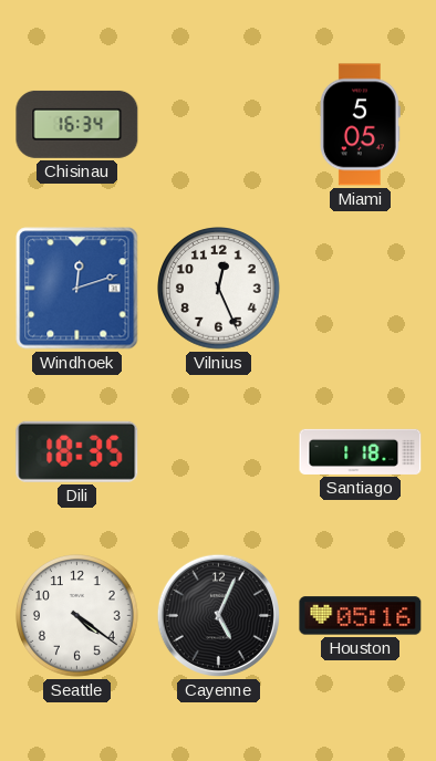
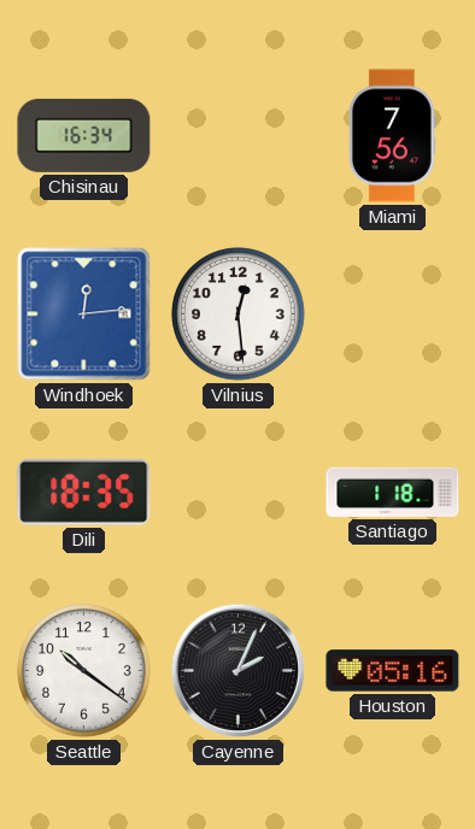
Miami: 5:05 -> 7:56
Windhoek: 12:12 -> 12:14
Vilnius: 12:26 -> 12:29
Seattle: 4:21 -> 10:21
Cayenne: 5:04 -> 2:04
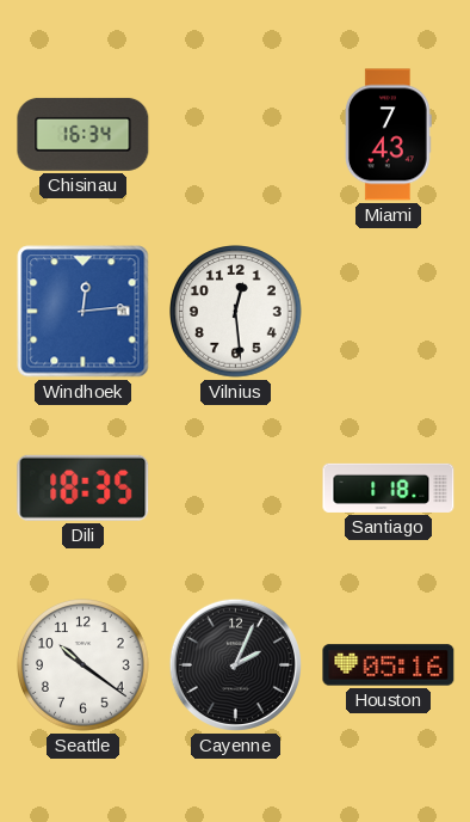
Miami: 7:56 -> 7:43
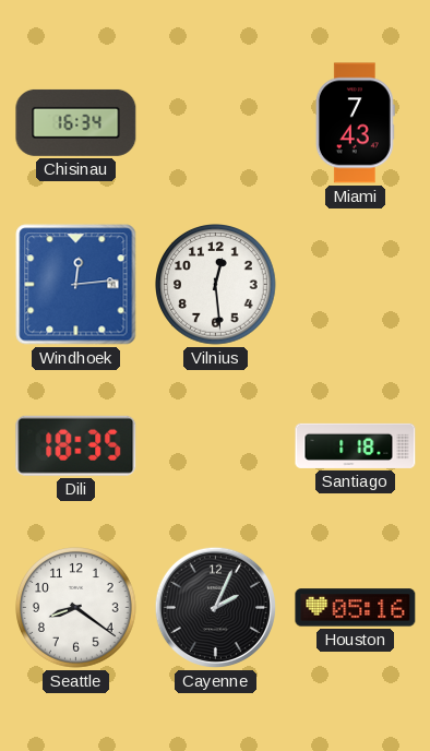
Seattle: 10:21 -> 8:21
